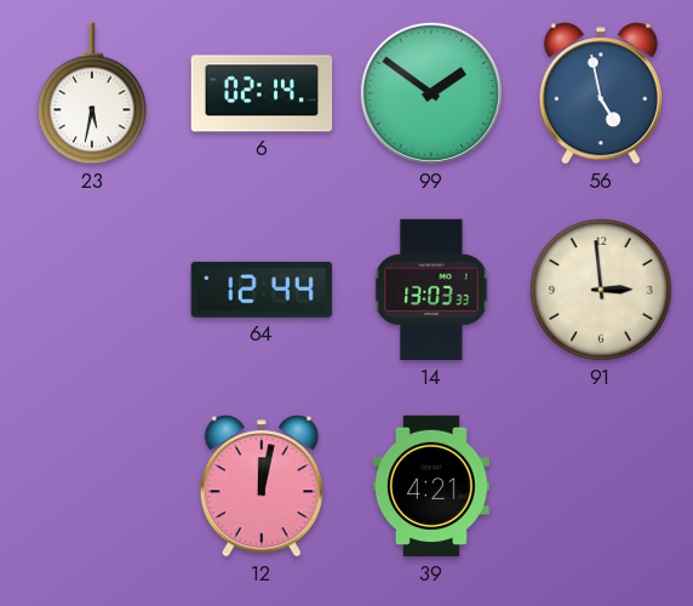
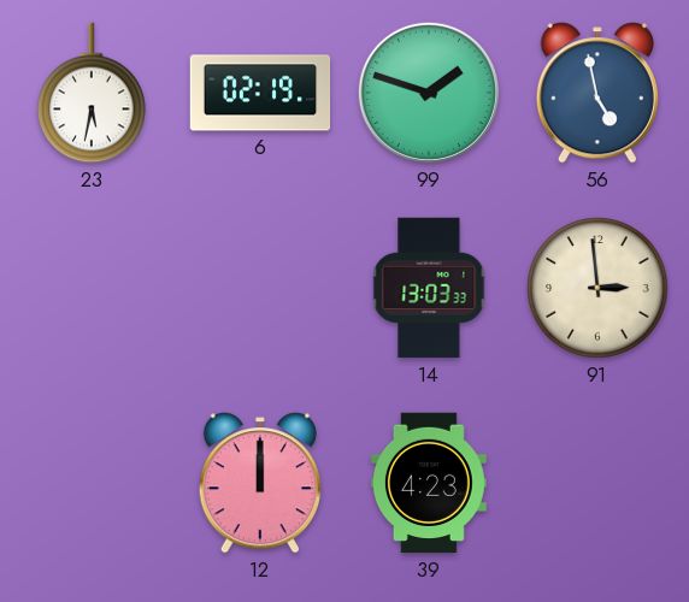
6: 02:14 -> 02:19
99: 1:51 -> 1:48
64: 12:44 -> none
12: 12:02 -> 12:00
39: 4:21 -> 4:23
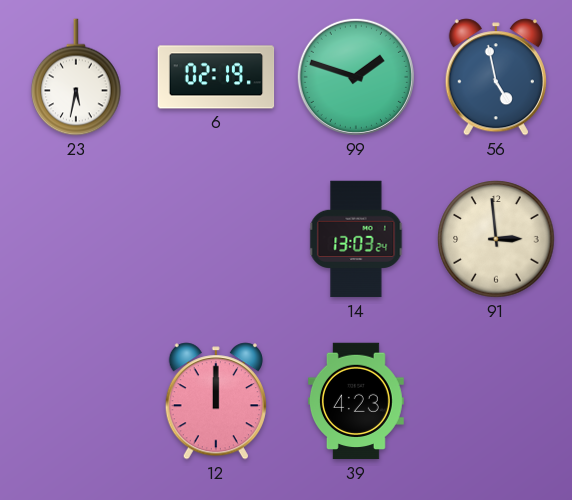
14: 13:03:33 -> 13:03:24
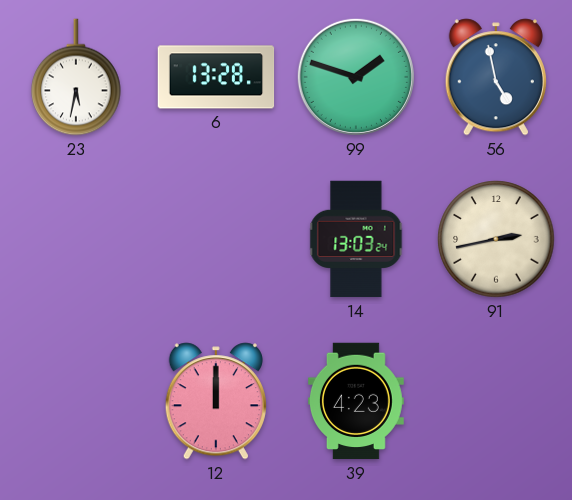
6: 02:19 -> 13:28
91: 2:59 -> 2:43
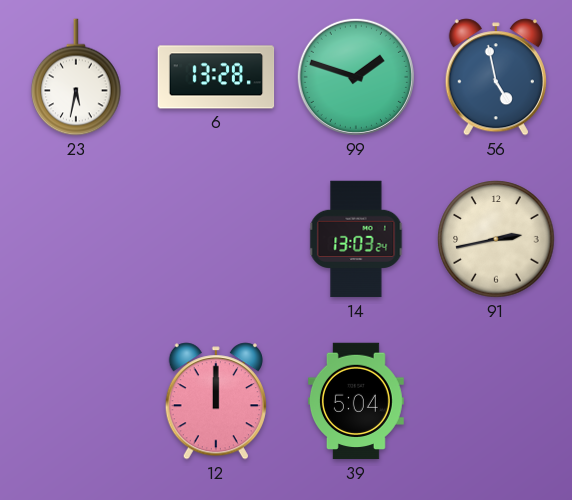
39: 4:23 -> 5:04
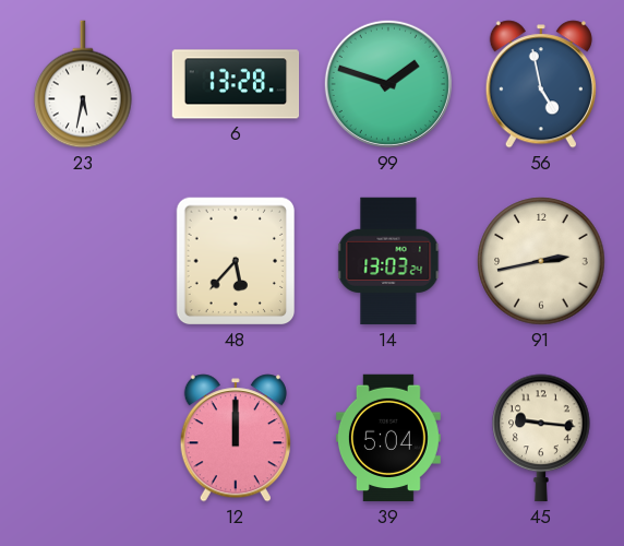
48: none -> 5:37
45: none -> 9:16
